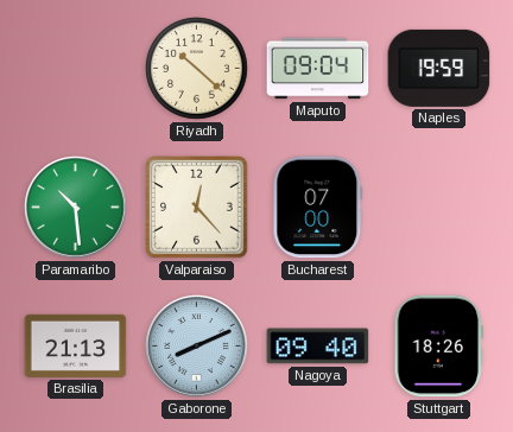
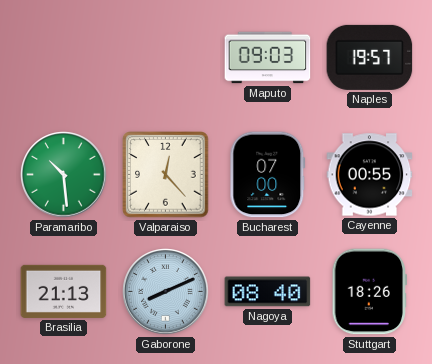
Riyadh: 10:22 -> none
Maputo: 09:04 -> 09:03
Naples: 19:59 -> 19:57
Cayenne: none -> 00:55
Nagoya: 09:40 -> 08:40
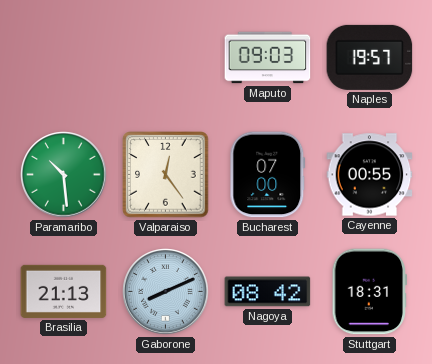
Valparaiso: 12:23 -> 12:24
Nagoya: 08:40 -> 08:42
Stuttgart: 18:26 -> 18:31
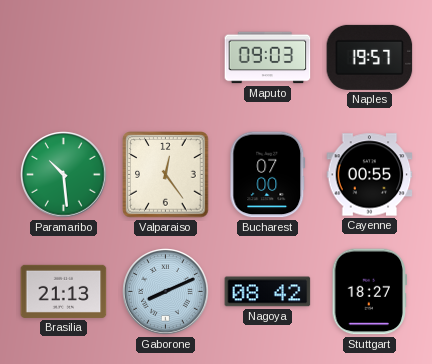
Stuttgart: 18:31 -> 18:27
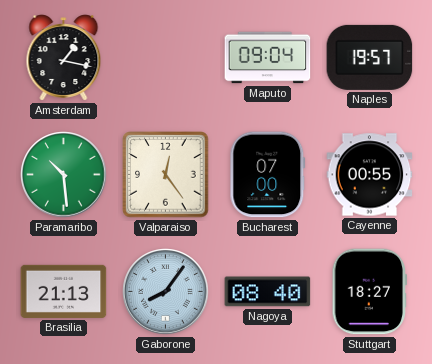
Amsterdam: none -> 1:17
Maputo: 09:03 -> 09:04
Gaborone: 8:11 -> 8:06
Nagoya: 08:42 -> 08:40
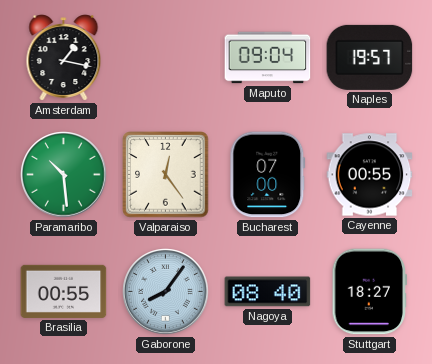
Brasilia: 21:13 -> 00:55
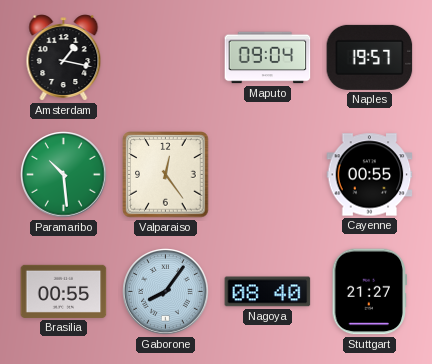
Bucharest: 07:00 -> none
Stuttgart: 18:27 -> 21:27
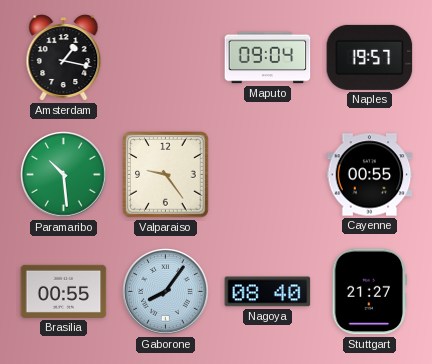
Valparaiso: 12:24 -> 9:24
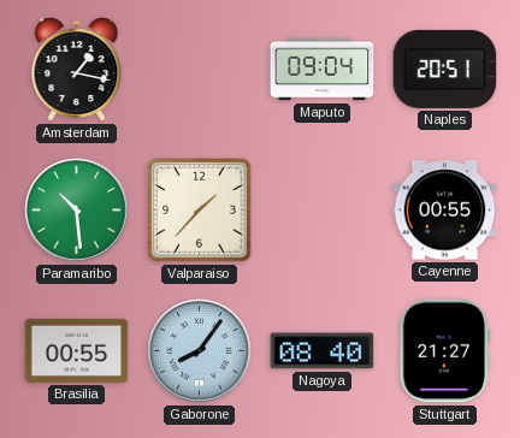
Naples: 19:57 -> 20:51
Valparaiso: 9:24 -> 1:37
